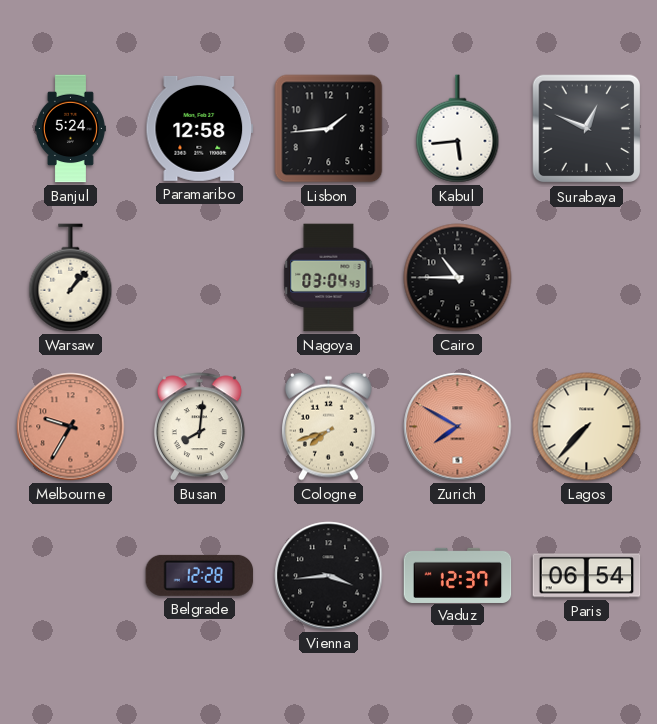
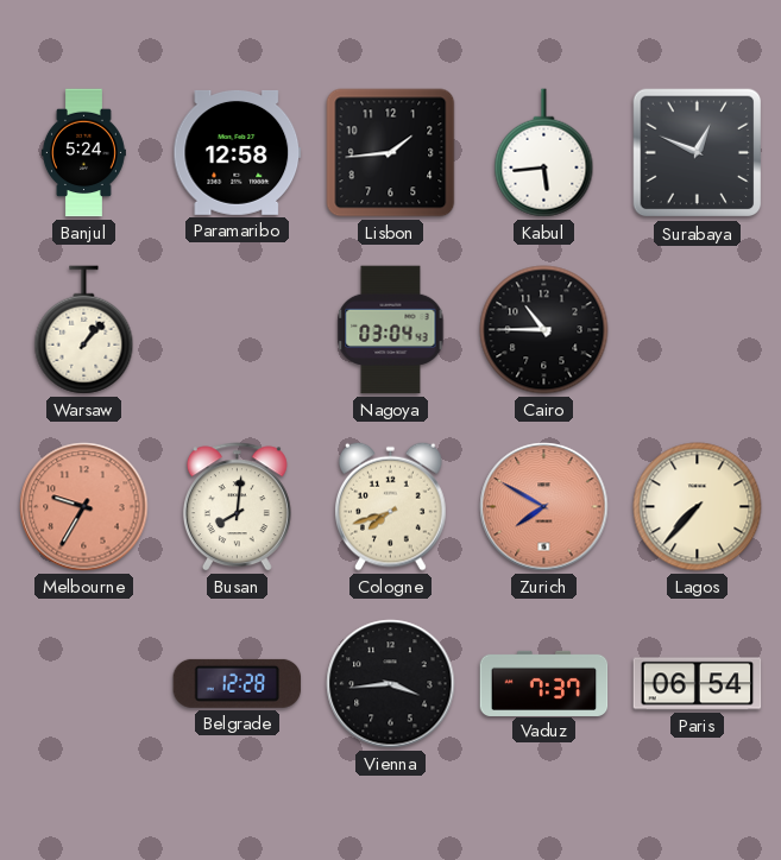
Vaduz: 12:37 -> 7:37
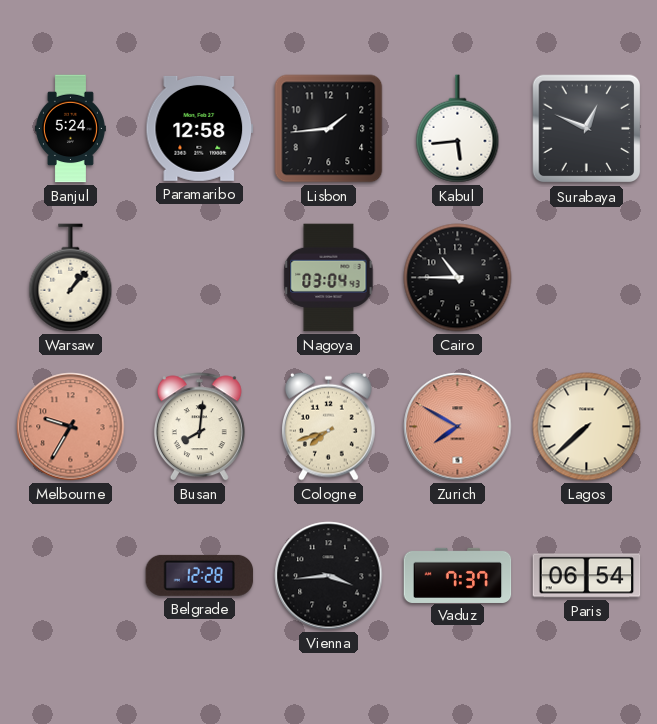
Lagos: 7:37 -> 7:38
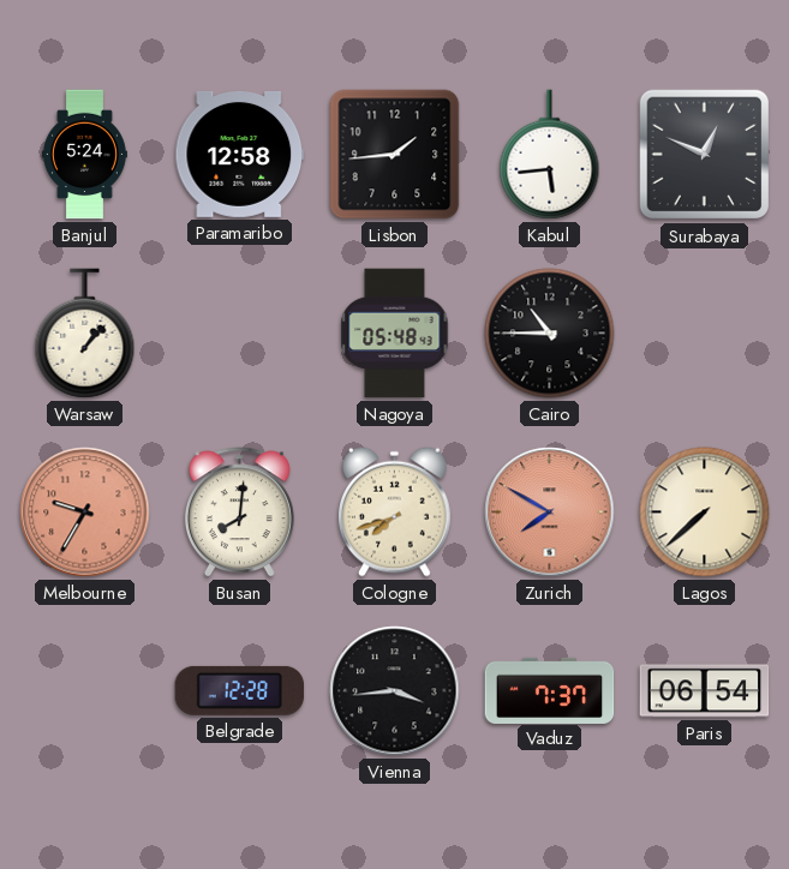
Nagoya: 03:04 -> 05:48
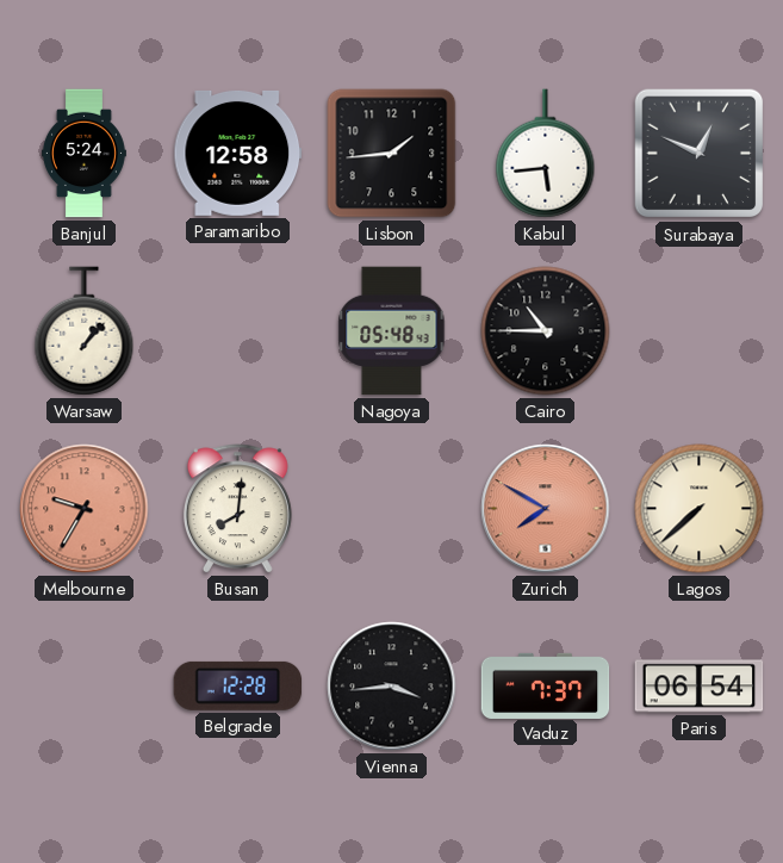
Cologne: 7:42 -> none
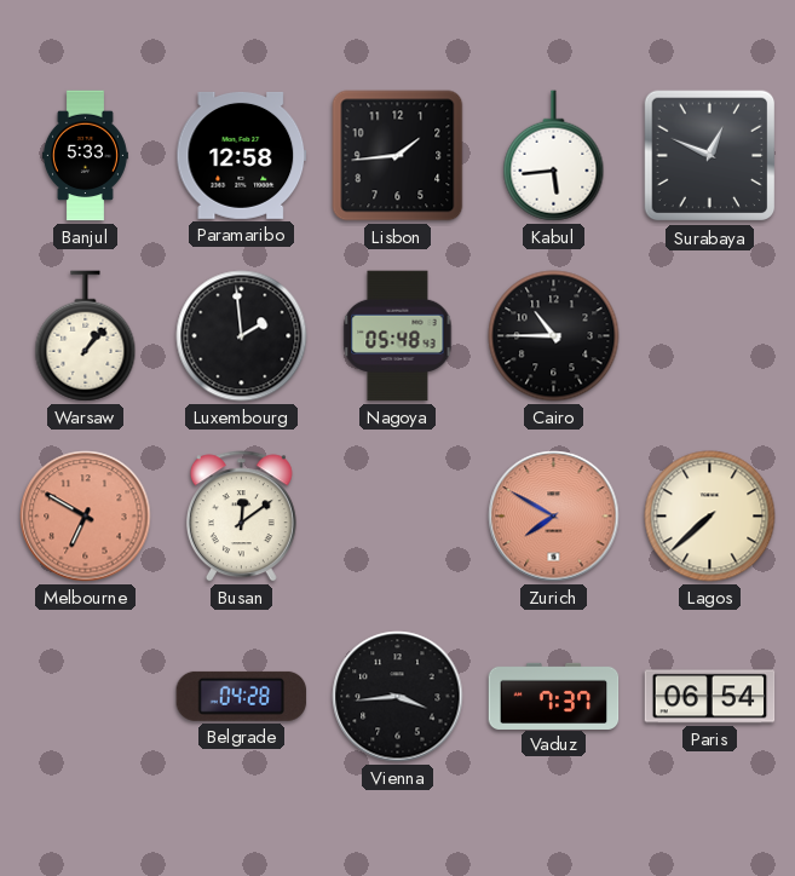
Banjul: 5:24 -> 5:33
Luxembourg: none -> 1:59
Melbourne: 9:35 -> 6:50
Busan: 8:01 -> 12:09
Belgrade: 12:28 -> 04:28
